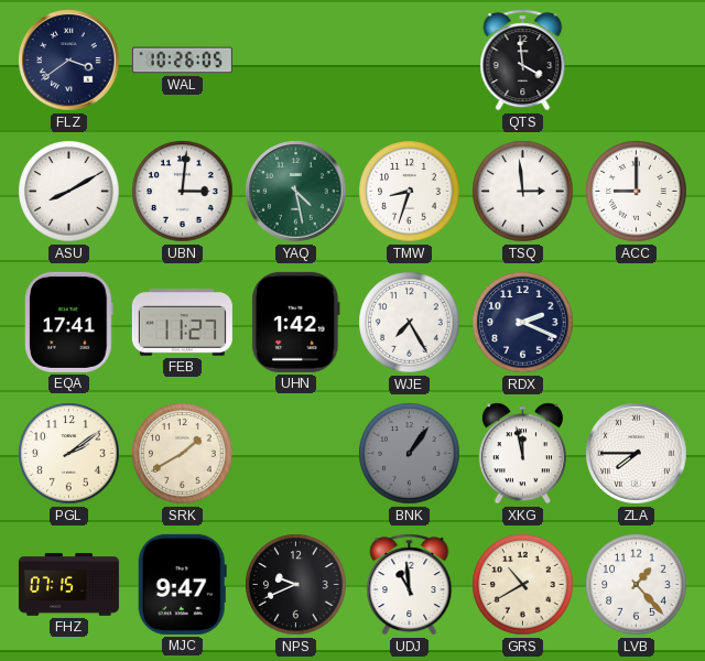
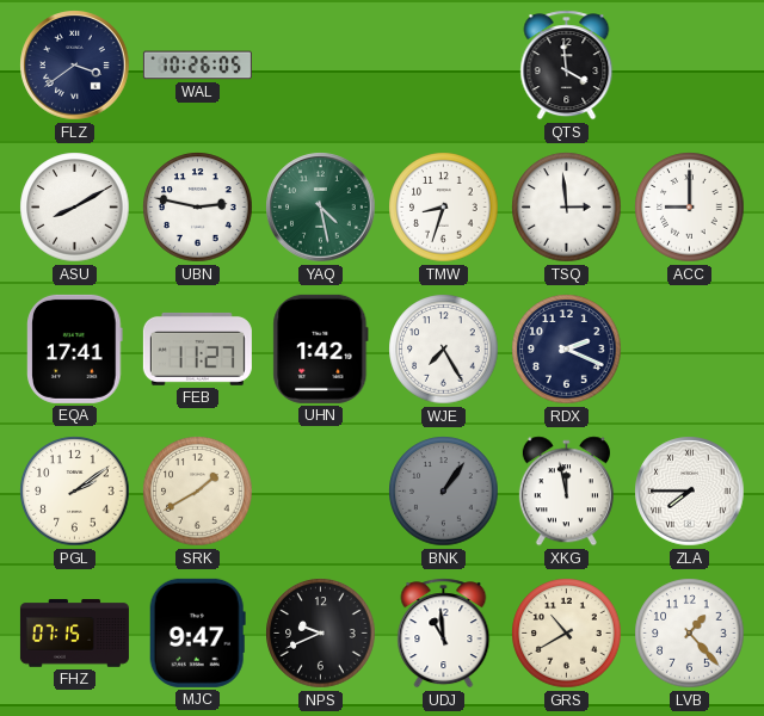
UBN: 3:01 -> 2:47
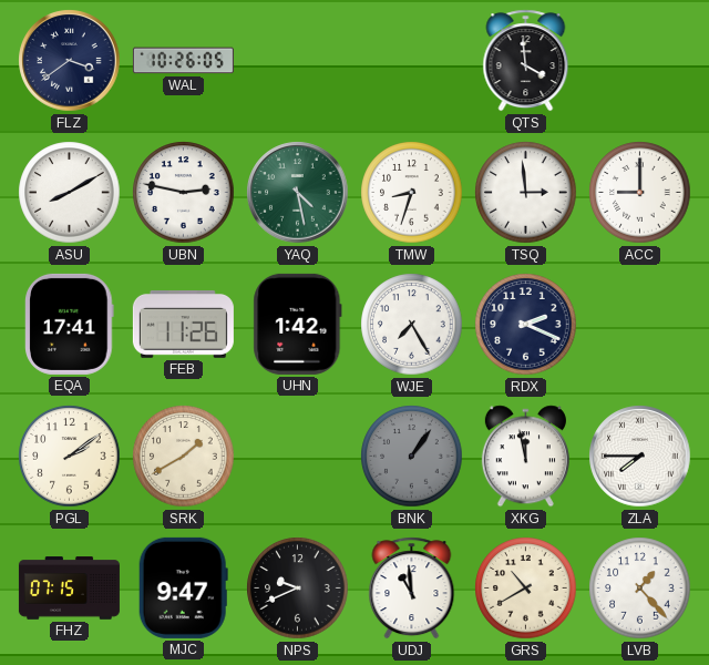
FEB: 11:27 -> 11:26
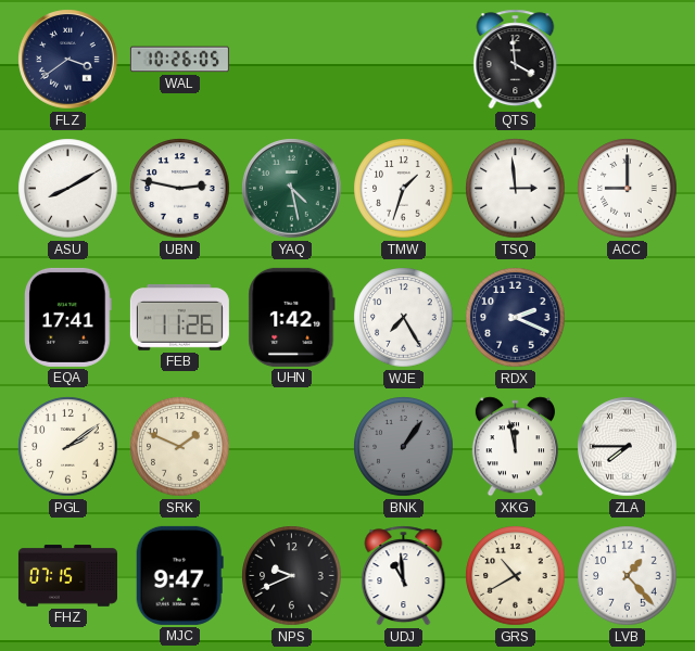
TMW: 8:33 -> 1:33
SRK: 1:40 -> 1:49
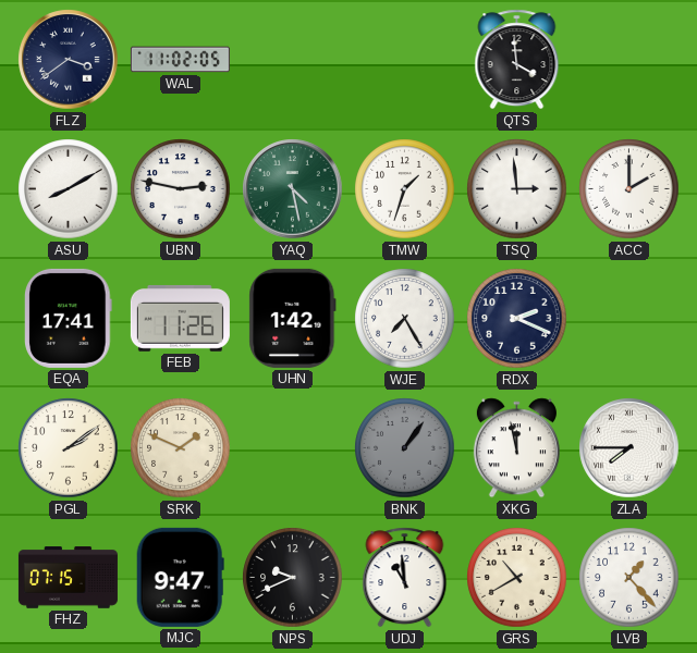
WAL: 10:26 -> 11:02
ACC: 9:00 -> 2:00
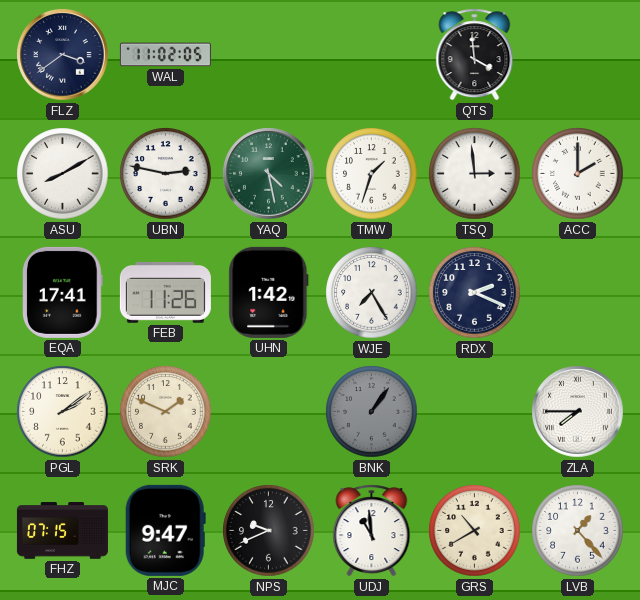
XKG: 11:58 -> none
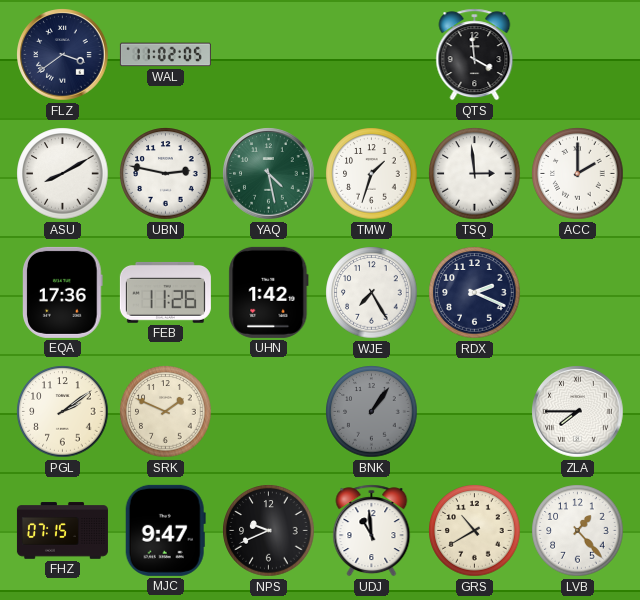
EQA: 17:41 -> 17:36
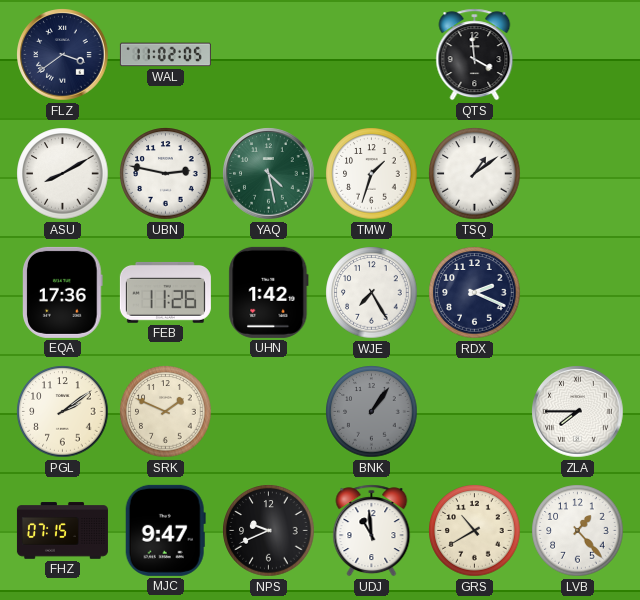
TSQ: 2:59 -> 1:09
ACC: 2:00 -> none
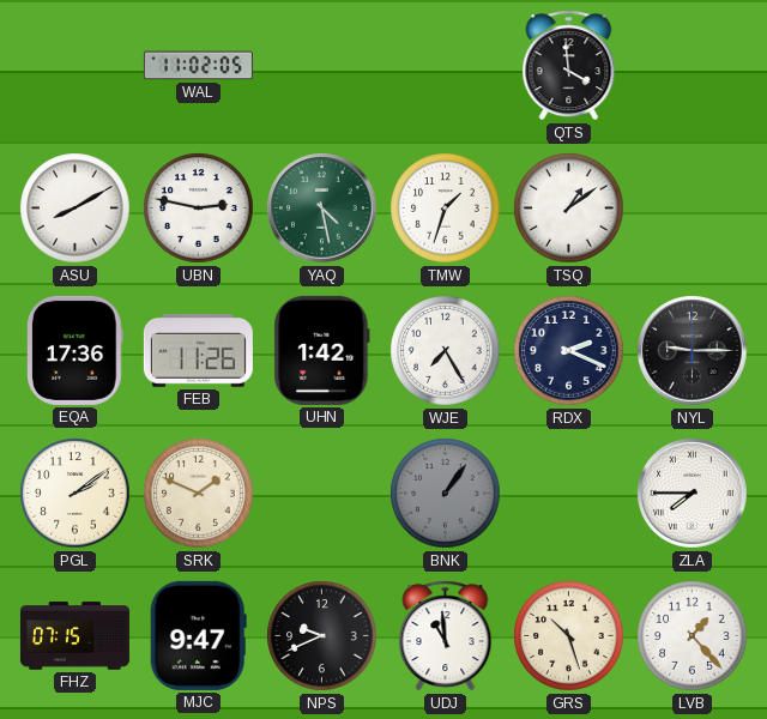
FLZ: 3:39 -> none
NYL: none -> 9:15
GRS: 10:40 -> 10:27
